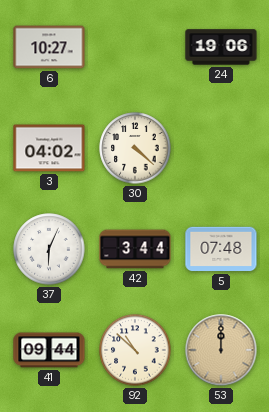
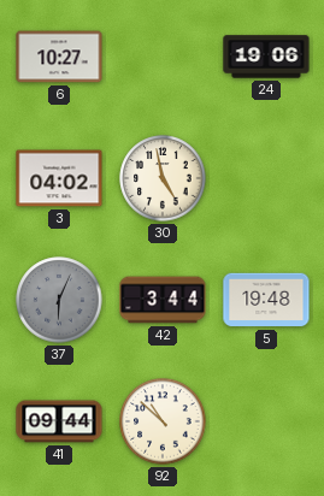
30: 4:22 -> 4:58
37 dial: white -> grey
5: 07:48 -> 19:48
53: 12:00 -> none
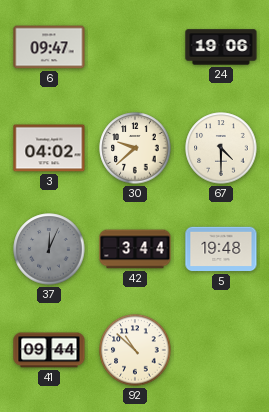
6: 10:27 -> 09:47
30: 4:58 -> 9:38
67: none -> 4:30
37: 6:04 -> 12:04
